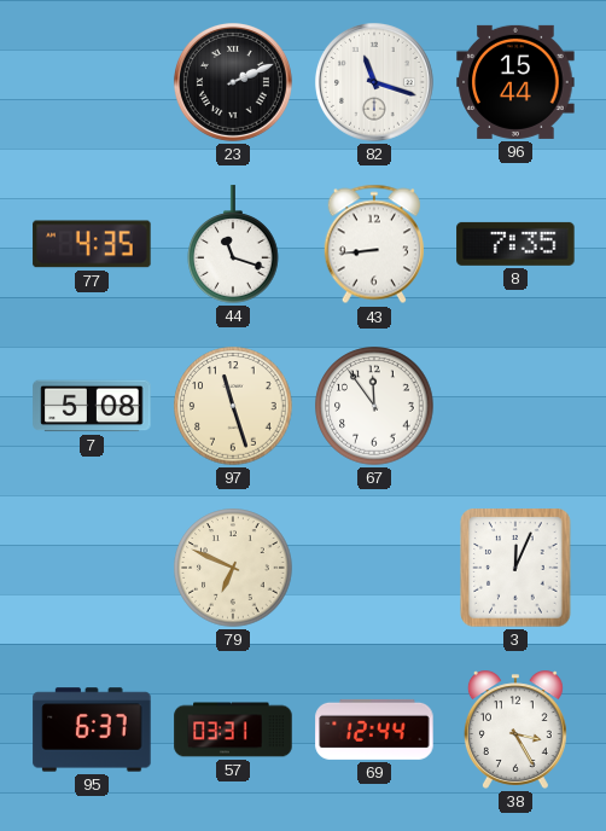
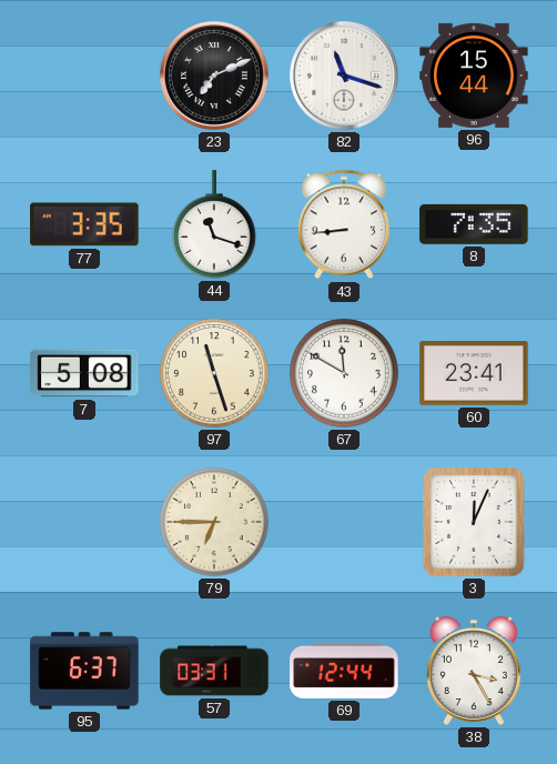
23: 2:11 -> 7:11
77: 4:35 -> 3:35
67: 11:54 -> 11:50
60: none -> 23:41
79: 6:49 -> 6:45
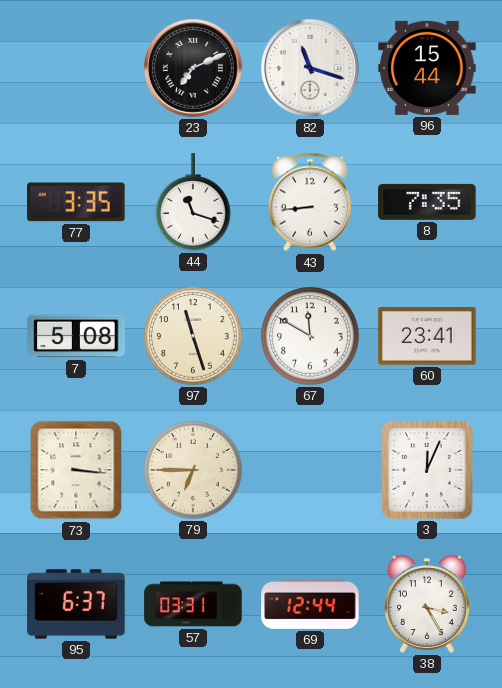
73: none -> 3:16
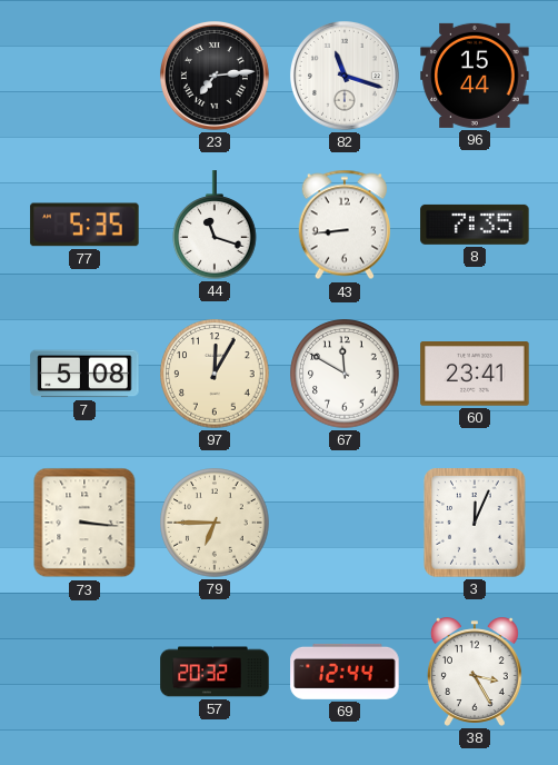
23: 7:11 -> 7:14
77: 3:35 -> 5:35
97: 11:27 -> 12:05
95: 6:37 -> none
57: 03:31 -> 20:32
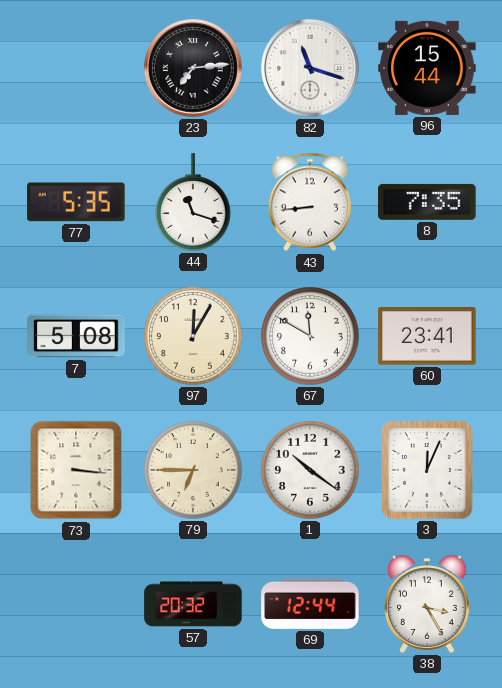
1: none -> 10:21
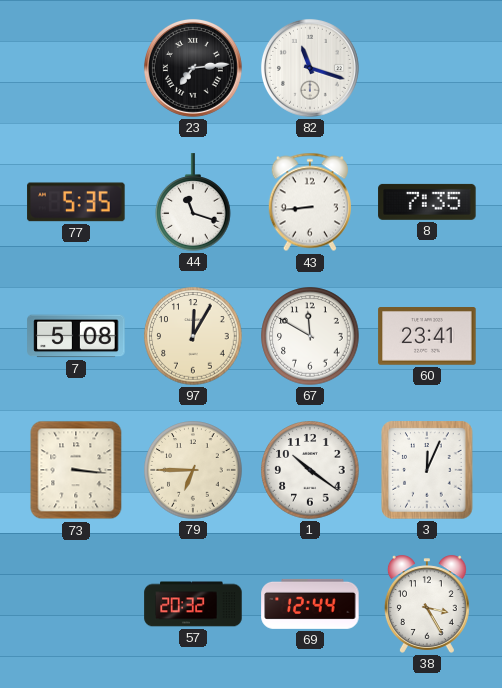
96: 15:44 -> none
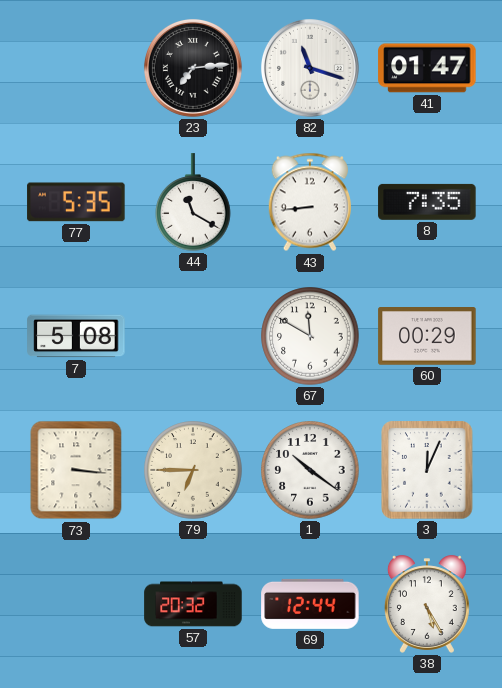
41: none -> 01:47
44: 11:18 -> 11:20
97: 12:05 -> none
60: 23:41 -> 00:29
38: 3:25 -> 5:25
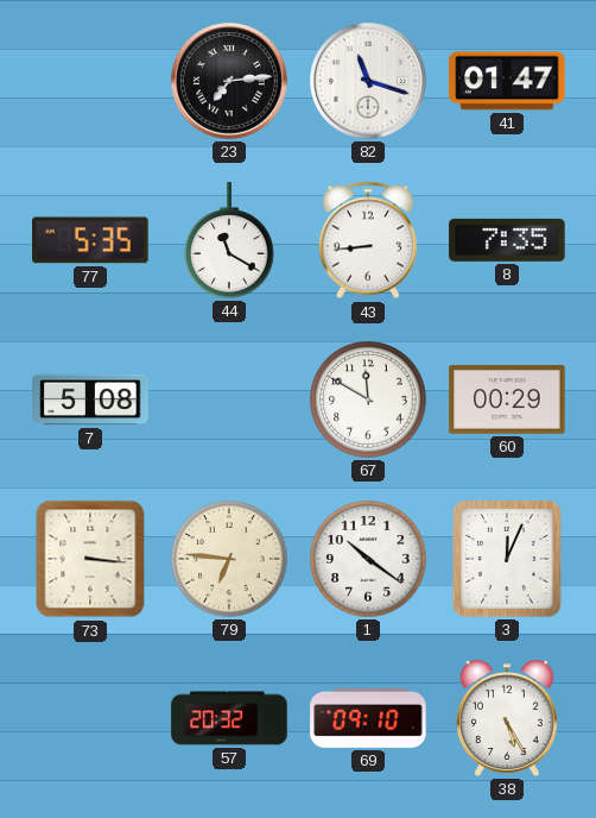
79: 6:45 -> 6:46
69: 12:44 -> 09:10
